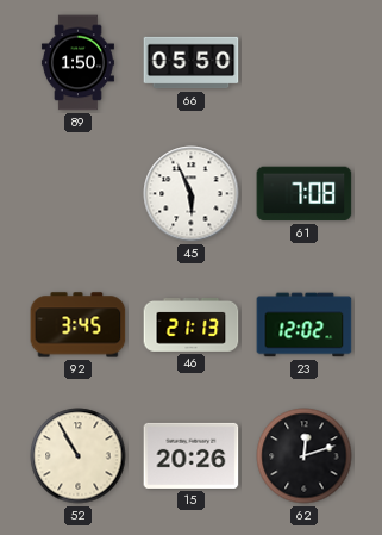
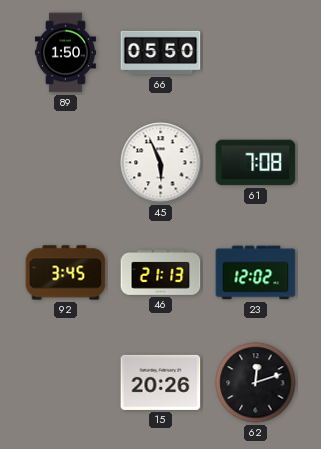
52: 10:55 -> none
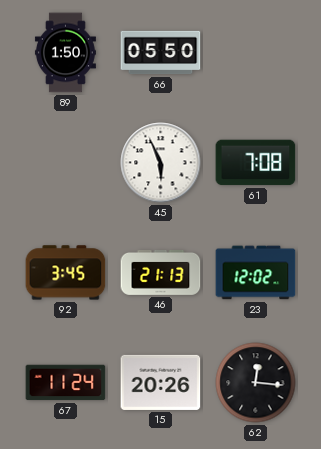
67: none -> 11:24
62: 12:12 -> 12:16
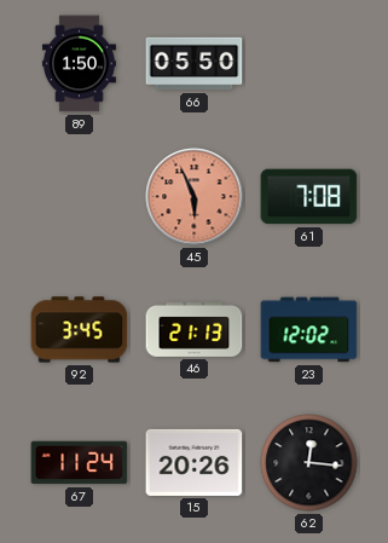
45 dial: white -> salmon
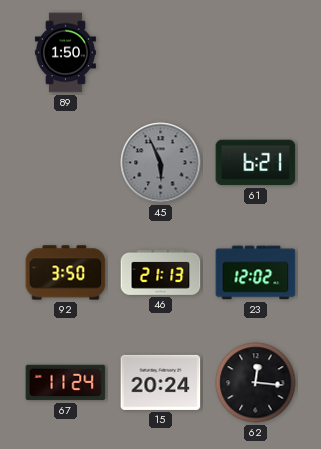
66: 05:50 -> none
45 dial: salmon -> grey
61: 7:08 -> 6:21
92: 3:45 -> 3:50
15: 20:26 -> 20:24
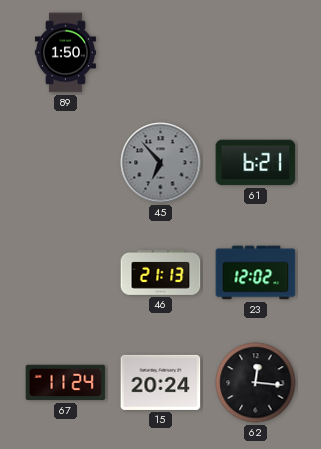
45: 5:56 -> 6:53
92: 3:50 -> none
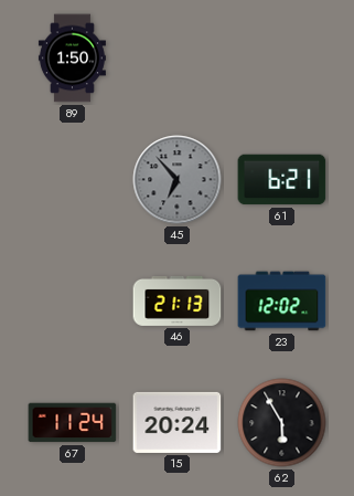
62: 12:16 -> 5:55
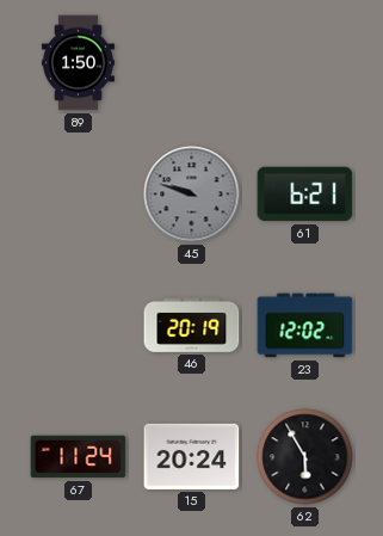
45: 6:53 -> 9:48
46: 21:13 -> 20:19
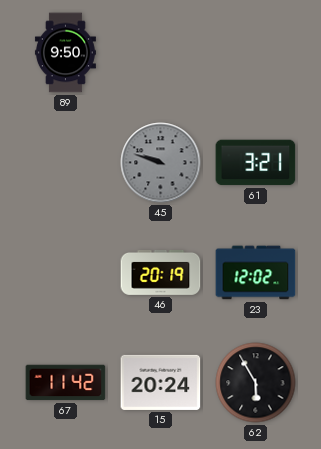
89: 1:50 -> 9:50
61: 6:21 -> 3:21
67: 11:24 -> 11:42
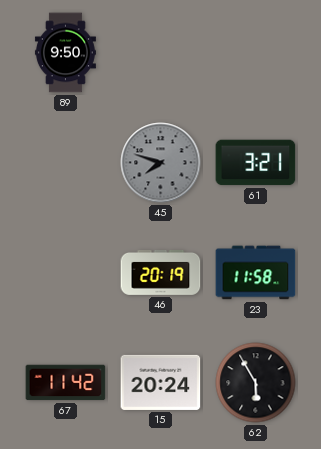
45: 9:48 -> 7:48
23: 12:02 -> 11:58
